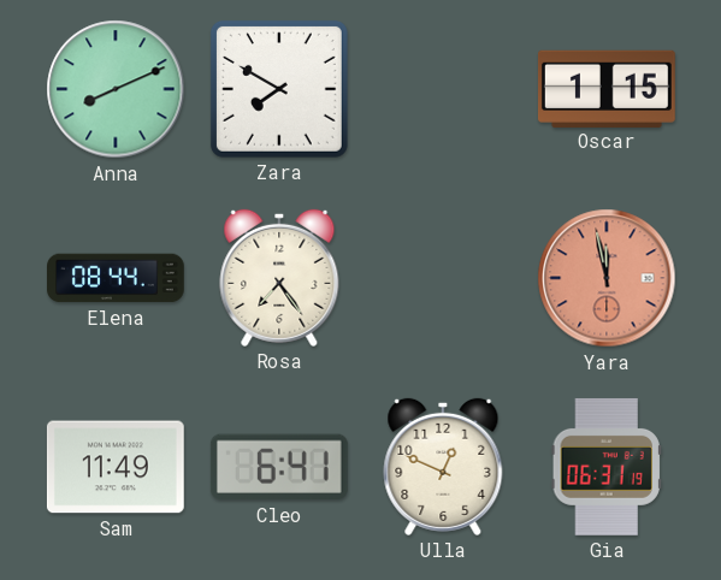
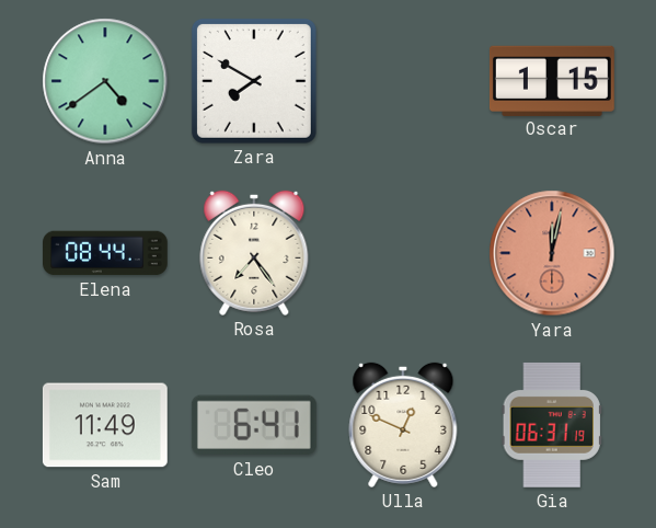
Anna: 8:11 -> 4:39
Yara: 11:58 -> 12:02
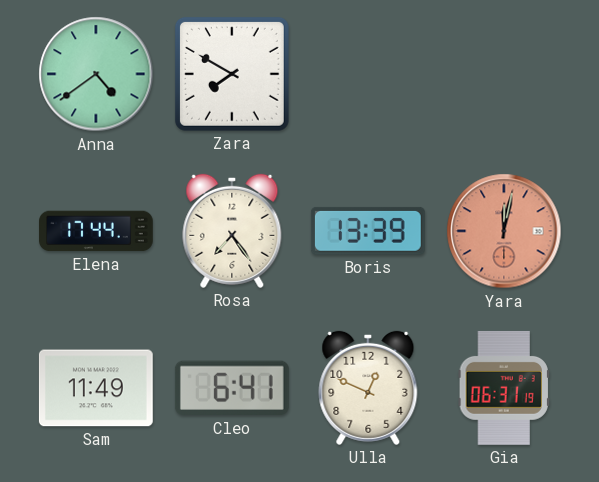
Oscar: 1:15 -> none
Elena: 08:44 -> 17:44
Boris: none -> 13:39
